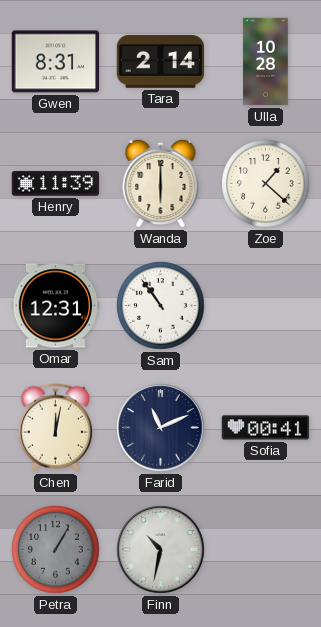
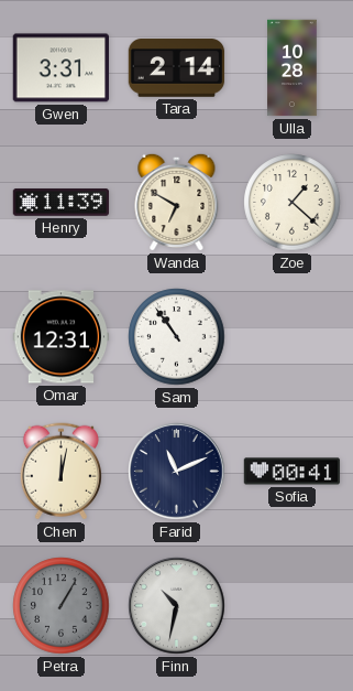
Gwen: 8:31 -> 3:31
Wanda: 6:00 -> 6:50
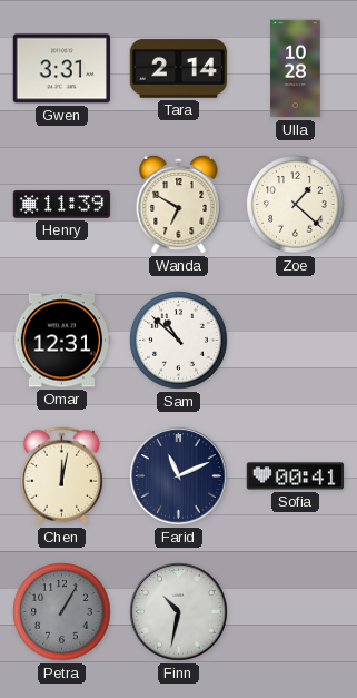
Sam: 10:54 -> 10:52
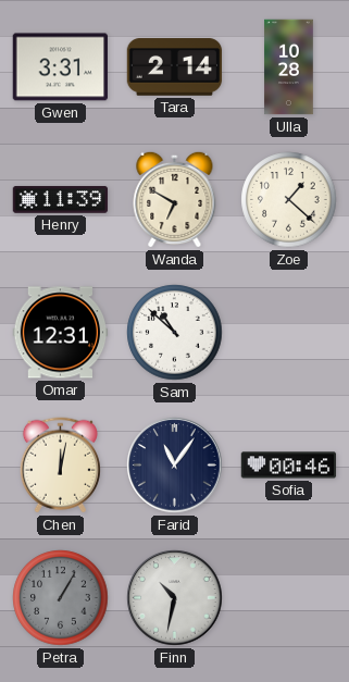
Farid: 11:11 -> 11:06
Sofia: 00:41 -> 00:46
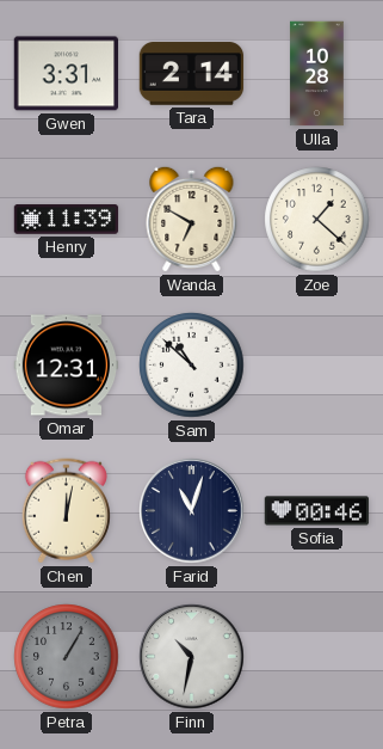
Farid: 11:06 -> 11:03
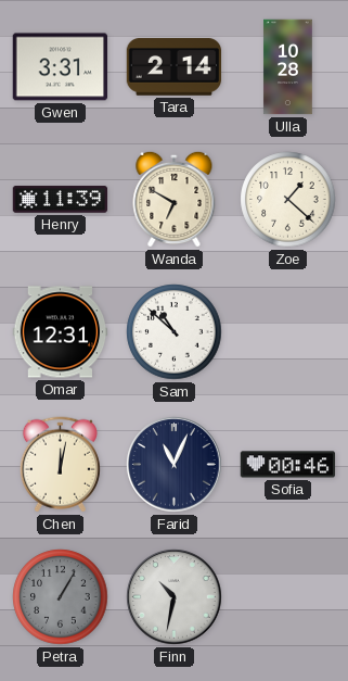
Farid: 11:03 -> 11:04
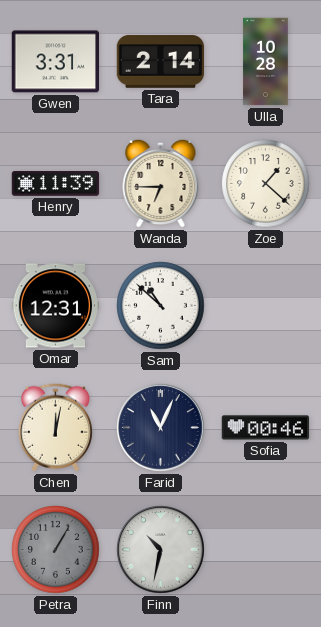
Wanda: 6:50 -> 6:45
